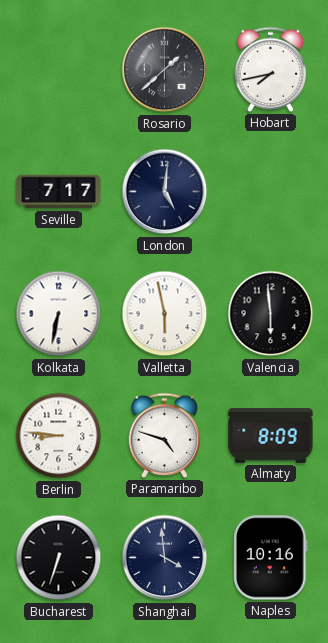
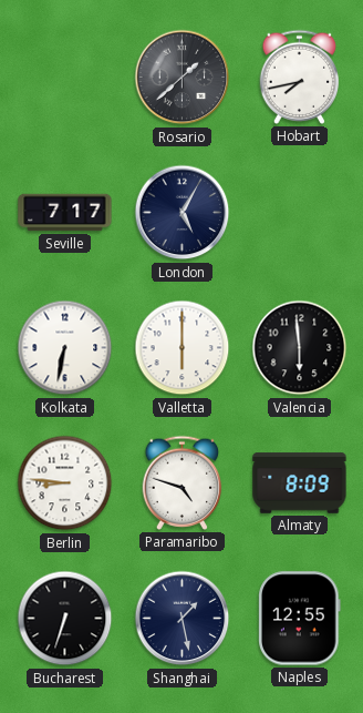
London: 5:01 -> 5:05
Valletta: 5:58 -> 6:00
Shanghai: 3:59 -> 1:28
Naples: 10:16 -> 12:55
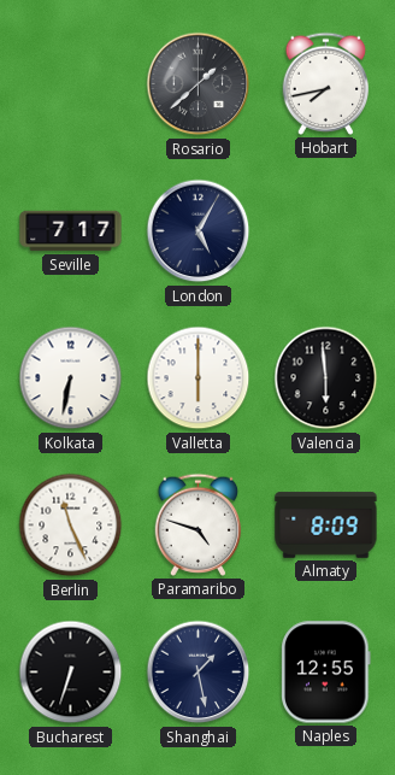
Berlin: 8:46 -> 11:26
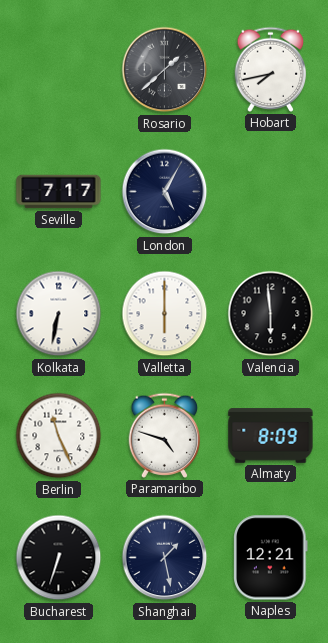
Naples: 12:55 -> 12:21
